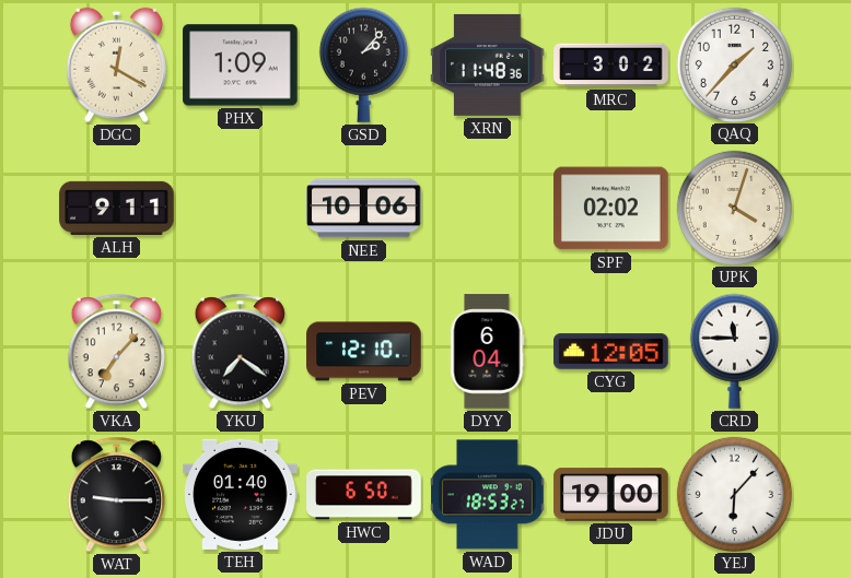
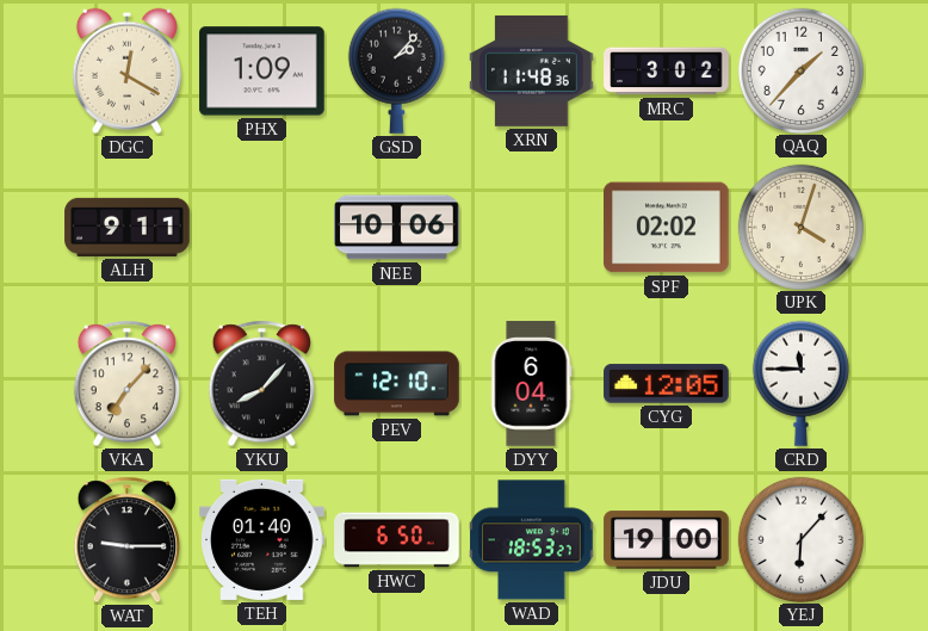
YKU: 7:21 -> 8:07
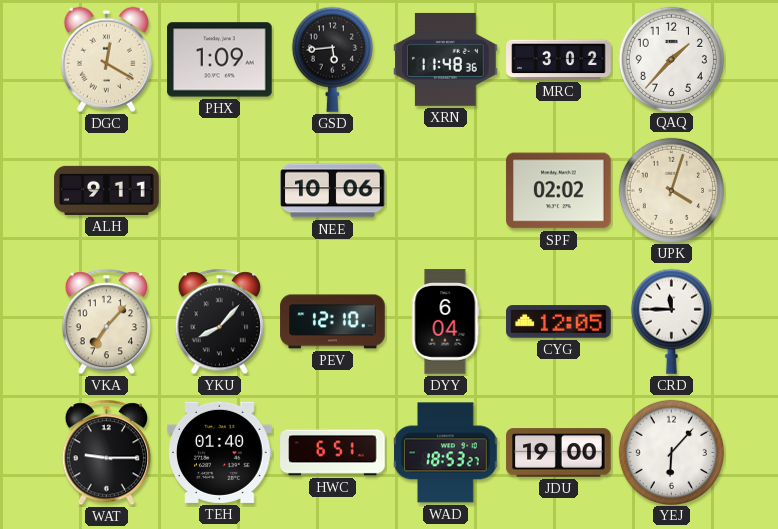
GSD: 2:07 -> 5:44
HWC: 6:50 -> 6:51
